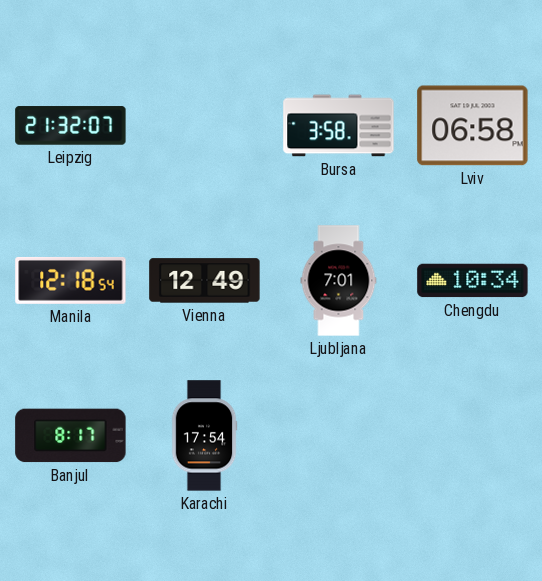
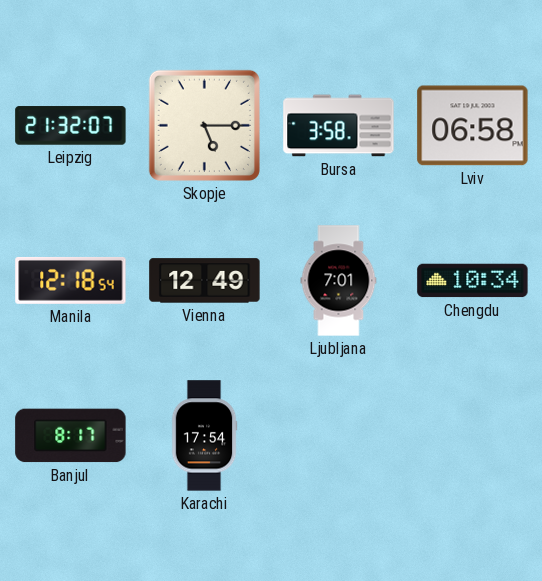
Skopje: none -> 5:15
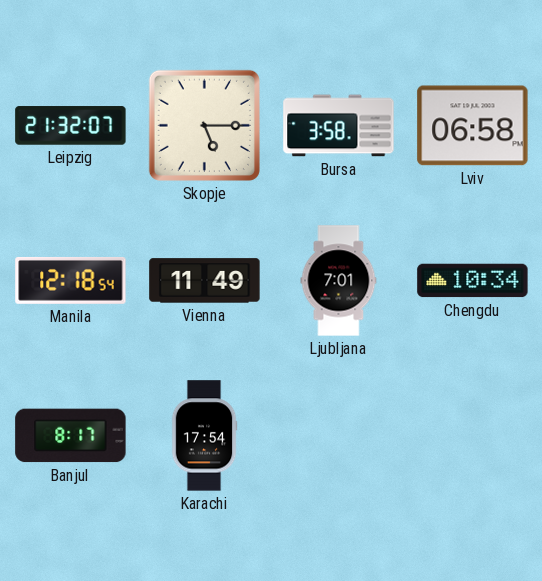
Vienna: 12:49 -> 11:49
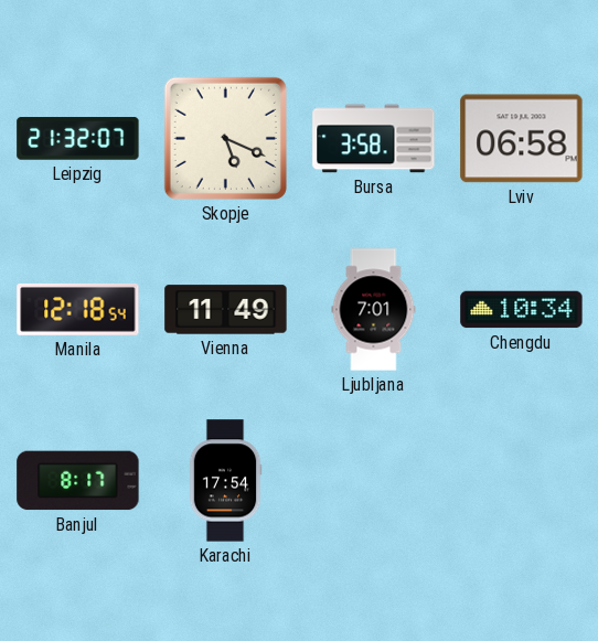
Skopje: 5:15 -> 5:19
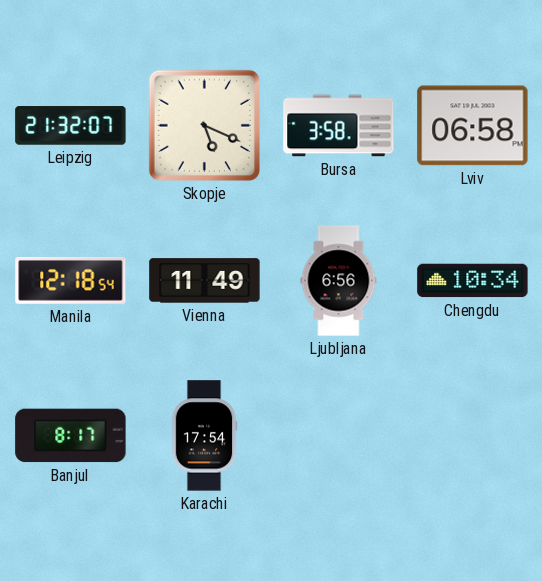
Ljubljana: 7:01 -> 6:56
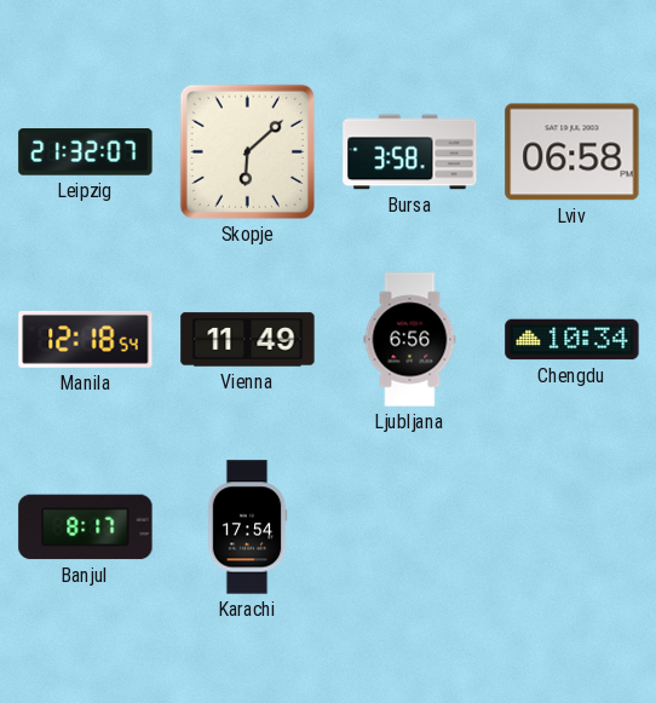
Skopje: 5:19 -> 6:08
